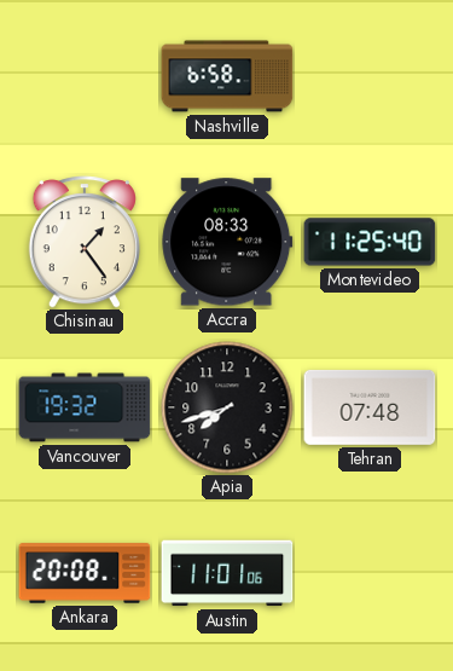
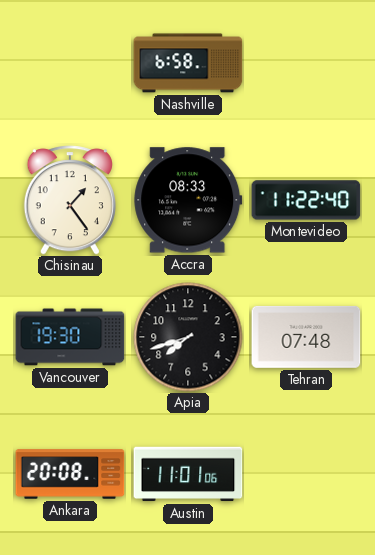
Montevideo: 11:25 -> 11:22
Vancouver: 19:32 -> 19:30
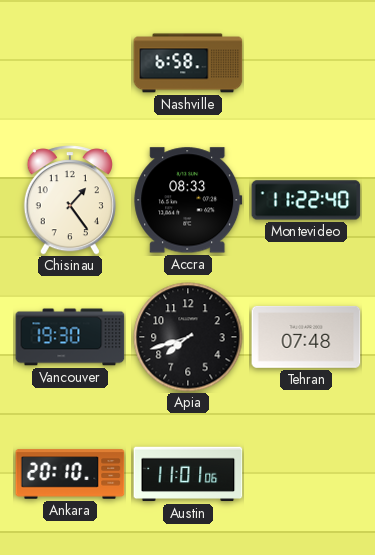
Ankara: 20:08 -> 20:10
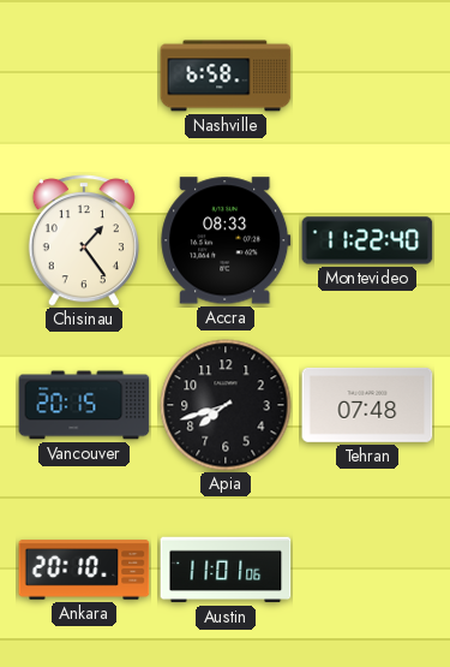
Vancouver: 19:30 -> 20:15
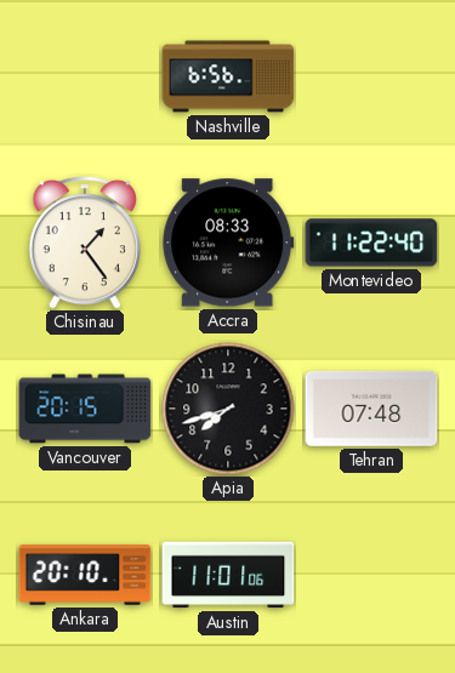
Nashville: 6:58 -> 6:56
